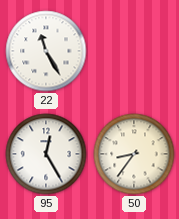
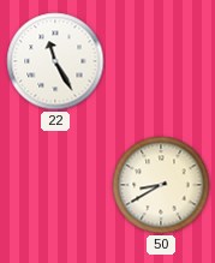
95: 12:25 -> none
50: 8:36 -> 8:40
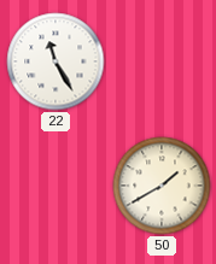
50: 8:40 -> 1:40
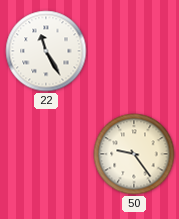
50: 1:40 -> 9:24
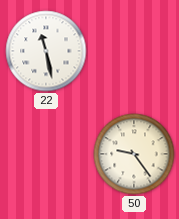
22: 11:25 -> 11:28
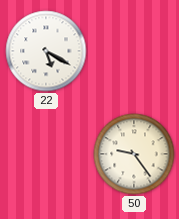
22: 11:28 -> 5:20
